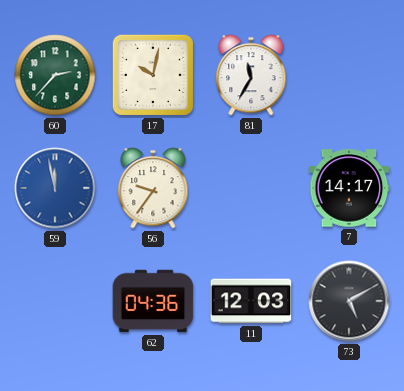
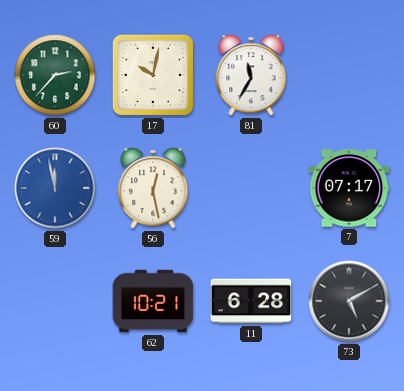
56: 9:36 -> 12:28
7: 14:17 -> 07:17
62: 04:36 -> 10:21
11: 12:03 -> 6:28
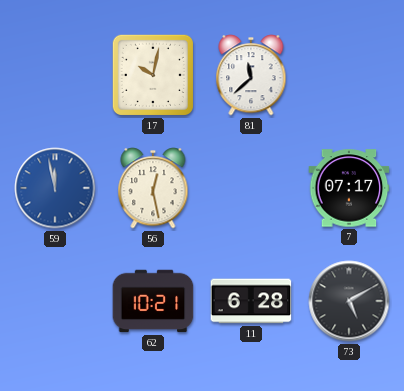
60: 2:37 -> none
81: 11:35 -> 11:38
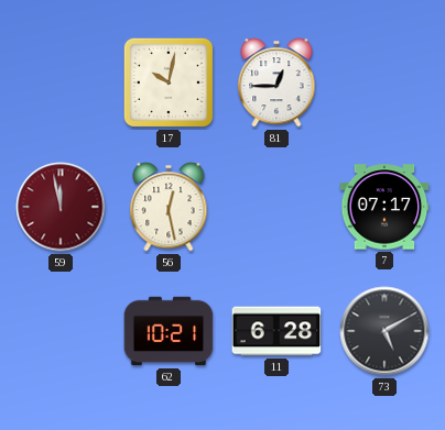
81: 11:38 -> 12:45
59 dial: blue -> burgundy
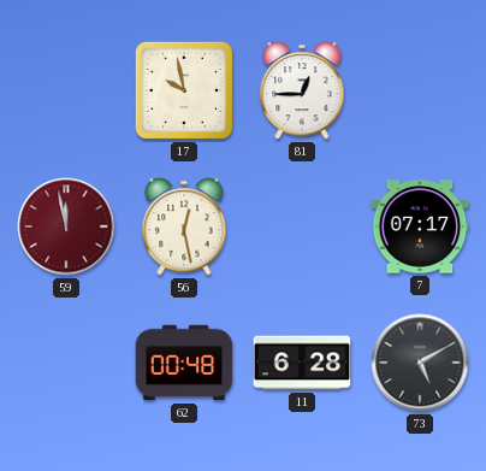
17: 10:02 -> 9:58
62: 10:21 -> 00:48
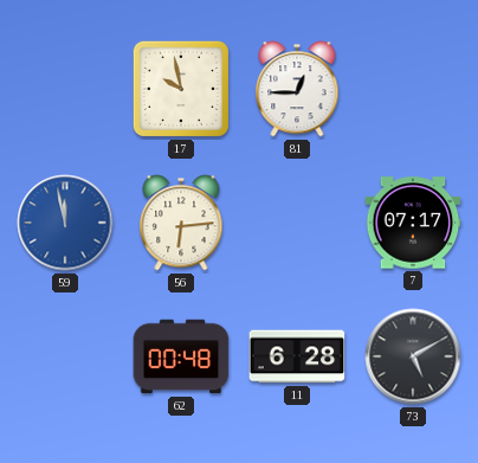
59 dial: burgundy -> blue
56: 12:28 -> 6:14
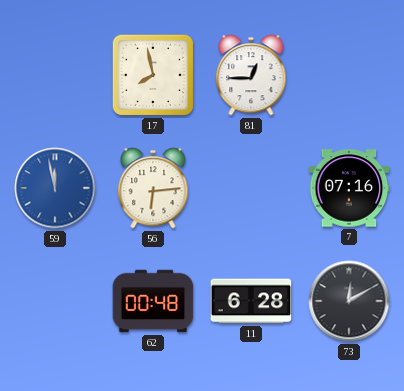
17: 9:58 -> 7:58
7: 07:17 -> 07:16
73: 5:10 -> 12:10
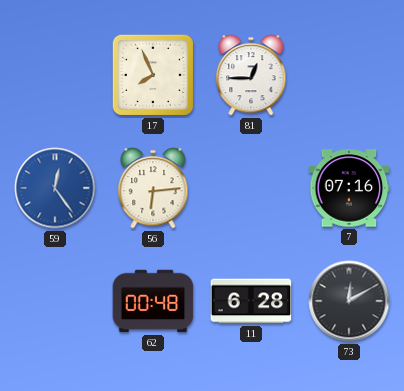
17: 7:58 -> 7:56
59: 11:58 -> 12:24
